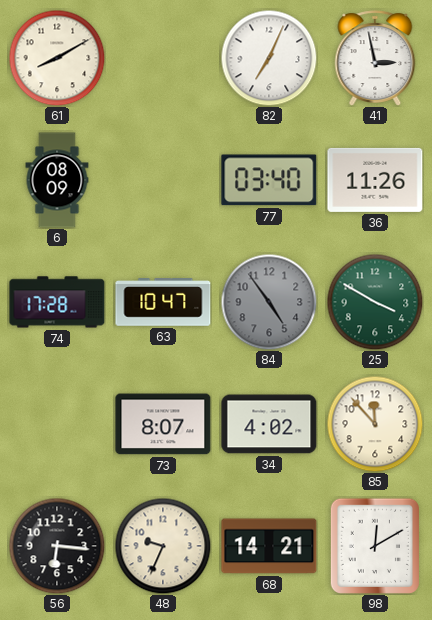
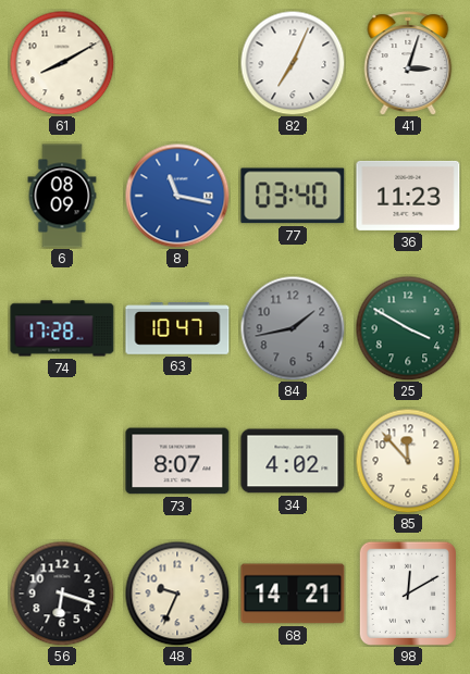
41: 2:58 -> 3:03
8: none -> 11:17
36: 11:26 -> 11:23
84: 4:54 -> 1:43
56: 6:16 -> 6:18
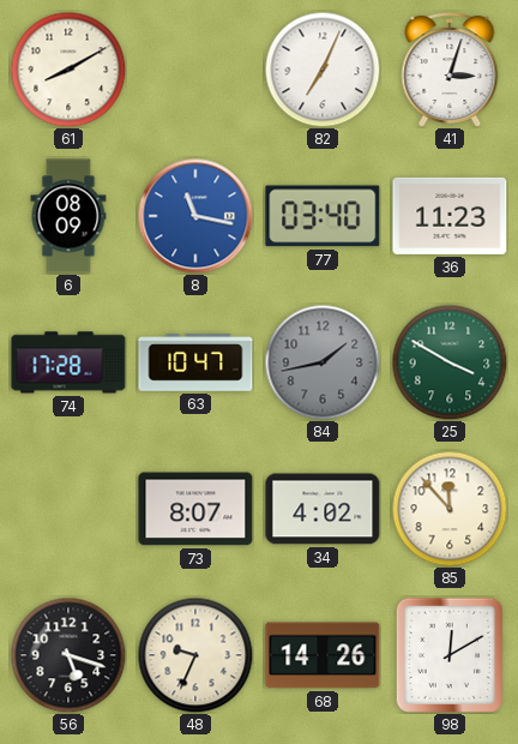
56: 6:18 -> 5:18
68: 14:21 -> 14:26
